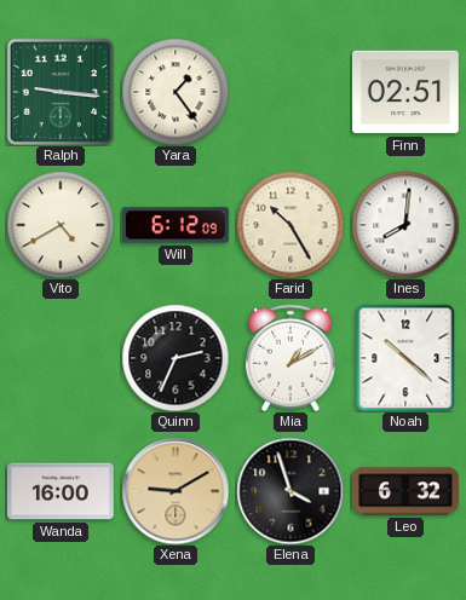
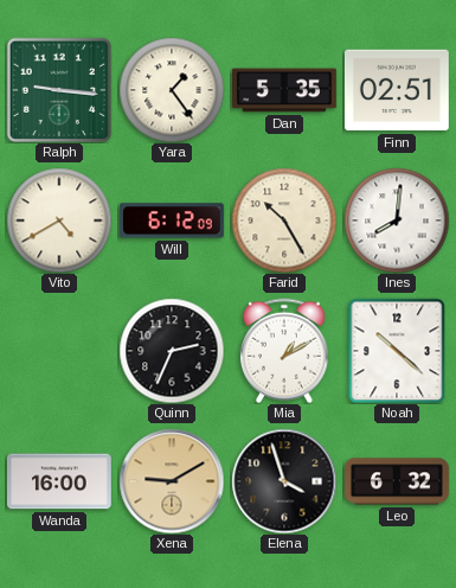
Dan: none -> 5:35
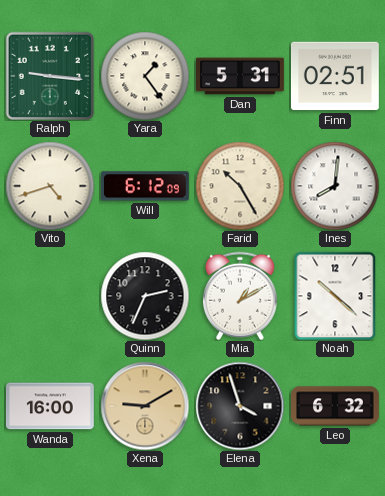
Dan: 5:35 -> 5:31
Vito: 4:40 -> 4:42
